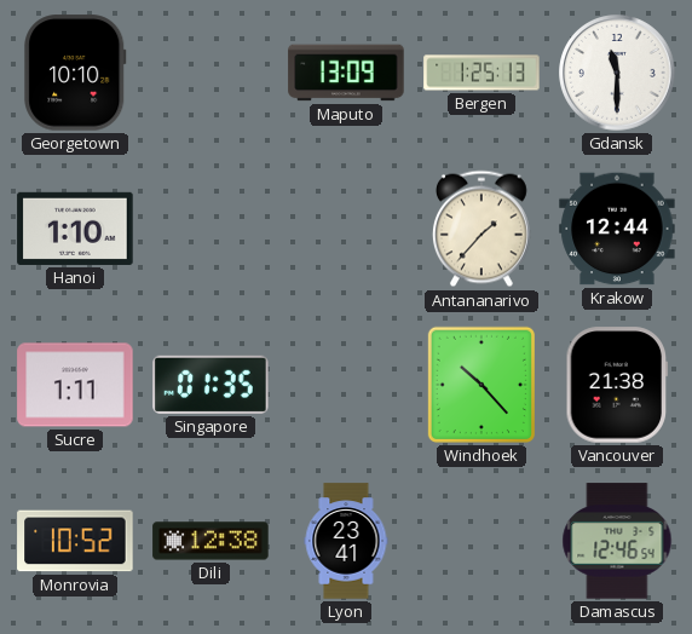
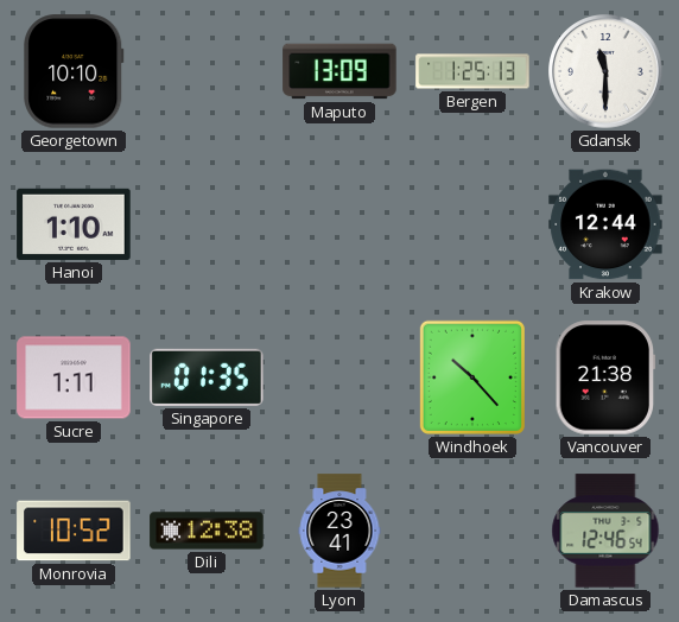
Antananarivo: 1:37 -> none
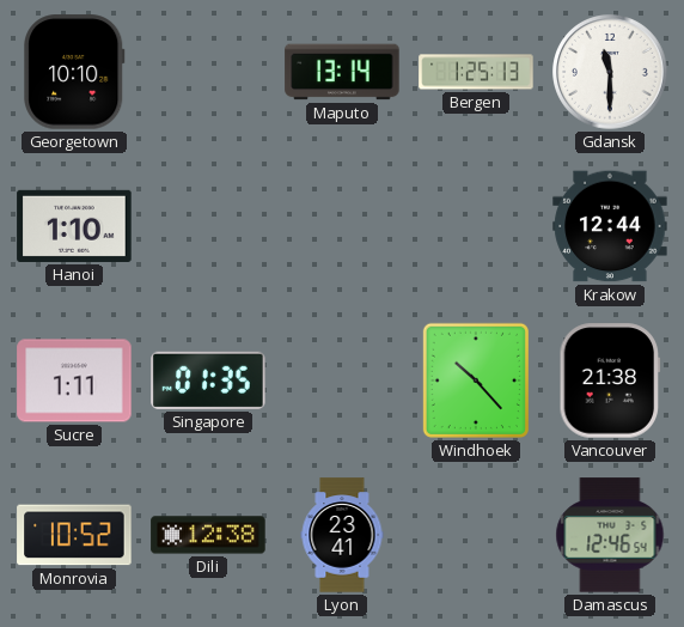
Maputo: 13:09 -> 13:14
